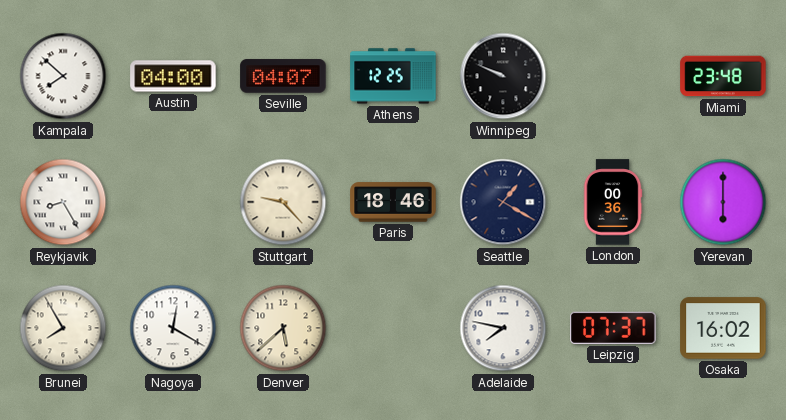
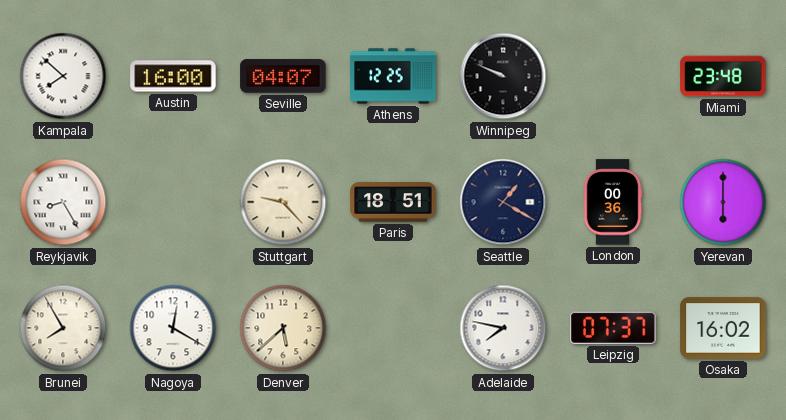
Austin: 04:00 -> 16:00
Paris: 18:46 -> 18:51
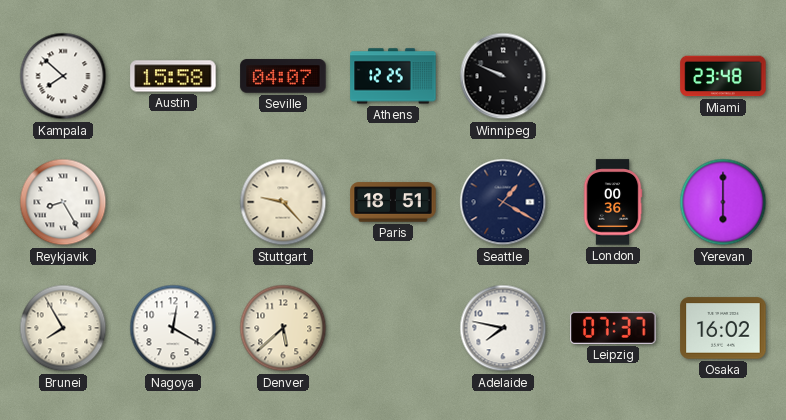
Austin: 16:00 -> 15:58
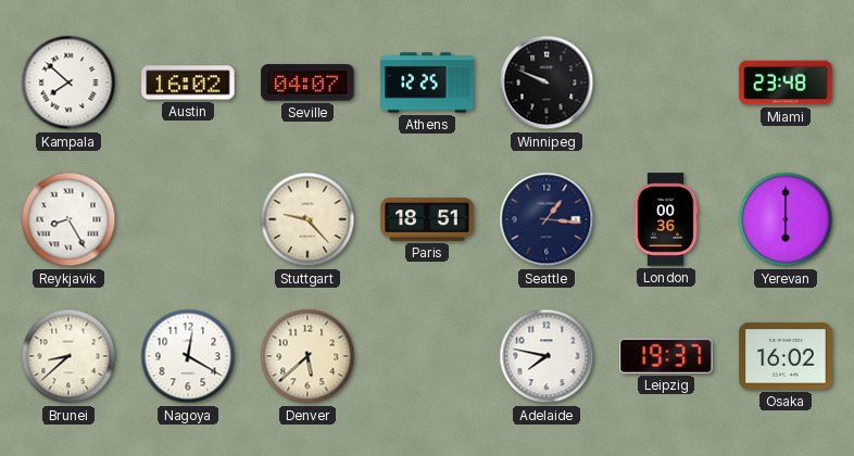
Austin: 15:58 -> 16:02
Seattle: 1:20 -> 1:16
Brunei: 7:55 -> 8:38
Leipzig: 07:37 -> 19:37
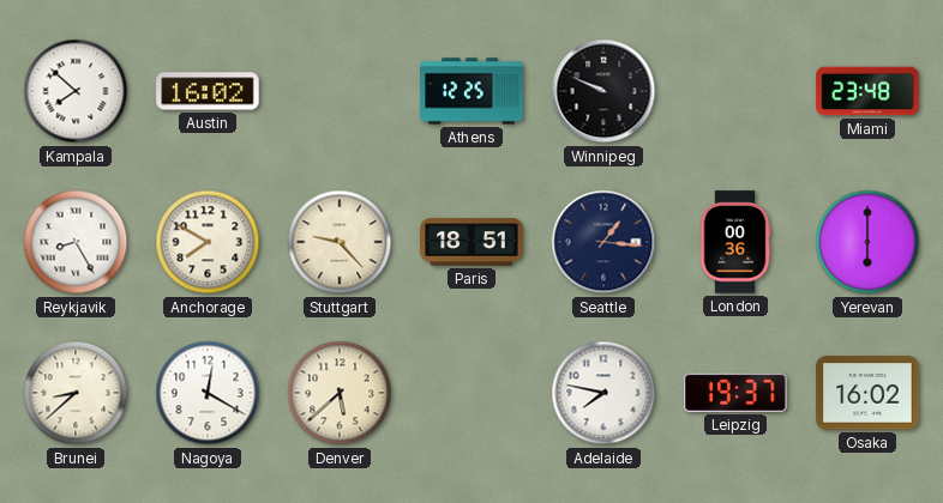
Seville: 04:07 -> none
Anchorage: none -> 7:50
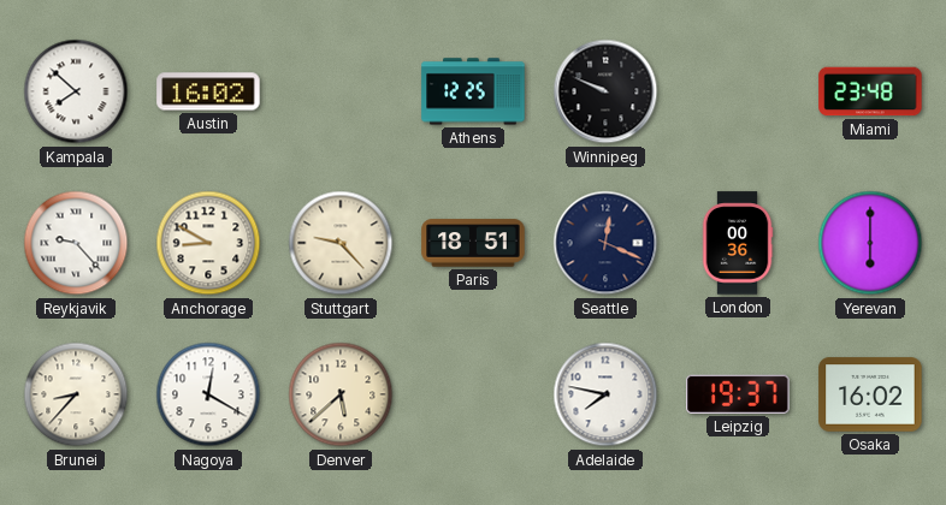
Reykjavik: 8:25 -> 9:23
Anchorage: 7:50 -> 8:50
Seattle: 1:16 -> 12:19
Brunei: 8:38 -> 8:37
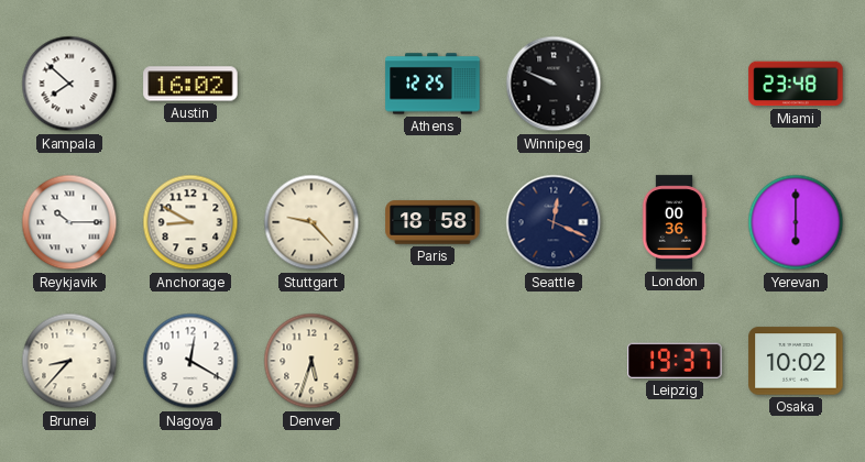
Reykjavik: 9:23 -> 10:15
Paris: 18:51 -> 18:58
Denver: 5:38 -> 5:33
Adelaide: 7:47 -> none
Osaka: 16:02 -> 10:02
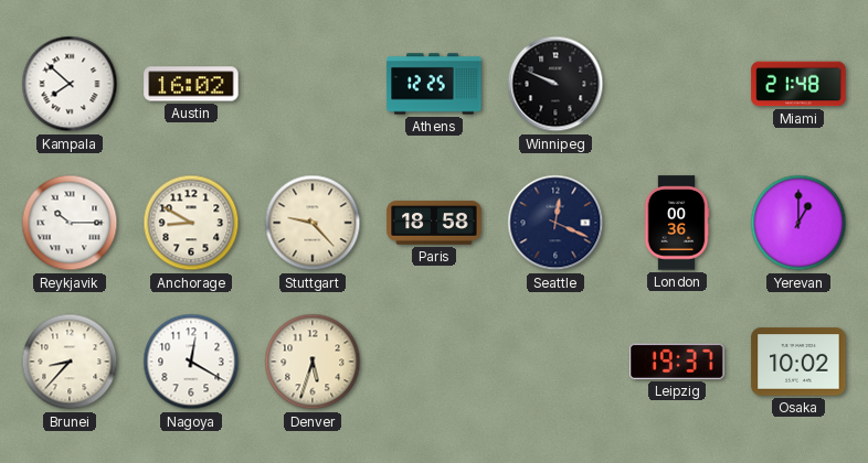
Miami: 23:48 -> 21:48
Yerevan: 6:00 -> 1:00
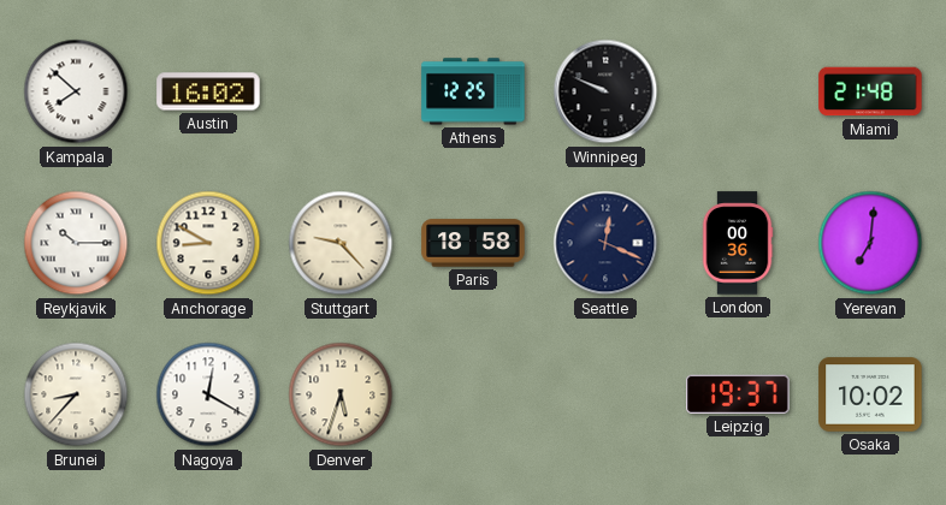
Yerevan: 1:00 -> 7:01
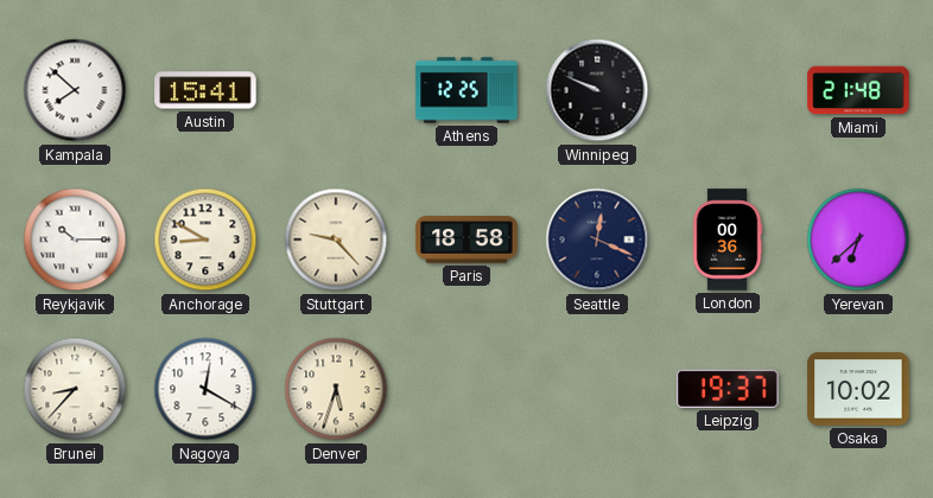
Austin: 16:02 -> 15:41
Yerevan: 7:01 -> 6:38
